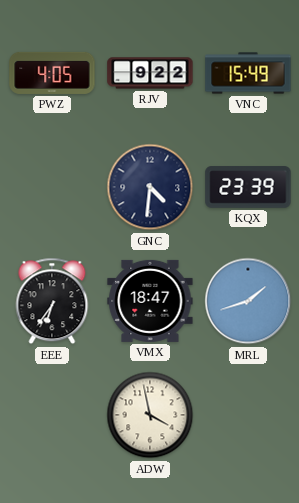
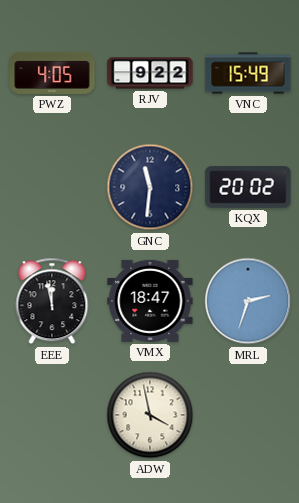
GNC: 4:31 -> 11:31
KQX: 23:39 -> 20:02
EEE: 6:36 -> 11:58
MRL: 1:42 -> 2:33
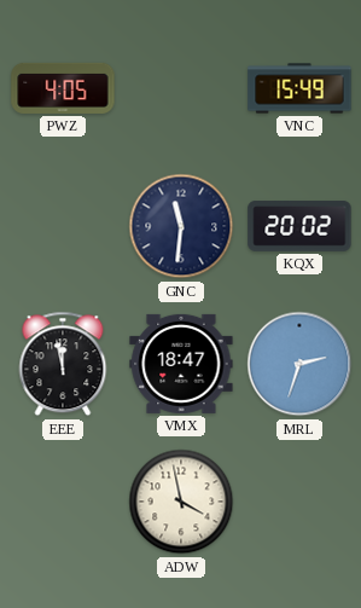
RJV: 9:22 -> none
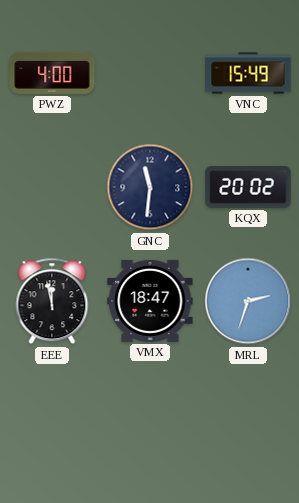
PWZ: 4:05 -> 4:00
ADW: 3:58 -> none
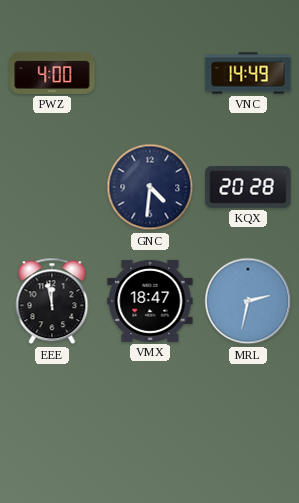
VNC: 15:49 -> 14:49
GNC: 11:31 -> 4:31
KQX: 20:02 -> 20:28
MRL: 2:33 -> 2:32
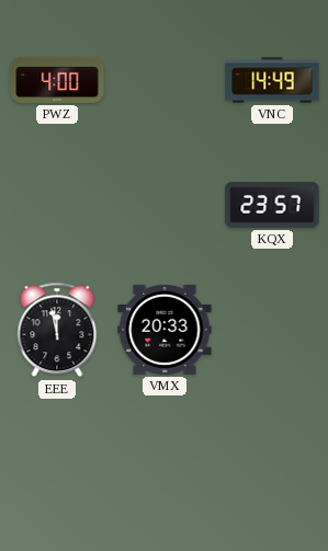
GNC: 4:31 -> none
KQX: 20:28 -> 23:57
VMX: 18:47 -> 20:33
MRL: 2:32 -> none
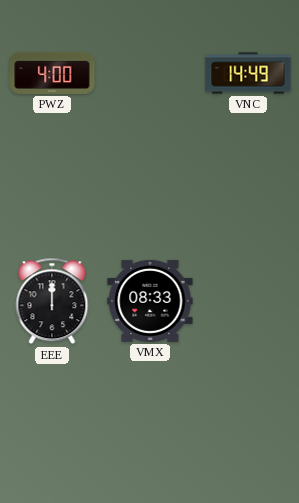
KQX: 23:57 -> none
EEE: 11:58 -> 12:00
VMX: 20:33 -> 08:33
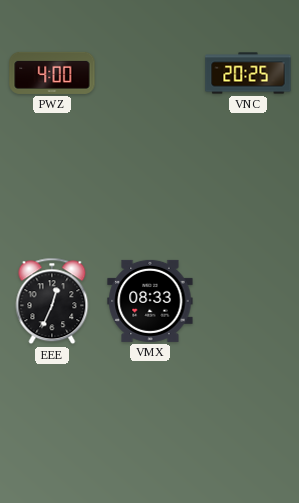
VNC: 14:49 -> 20:25
EEE: 12:00 -> 12:34
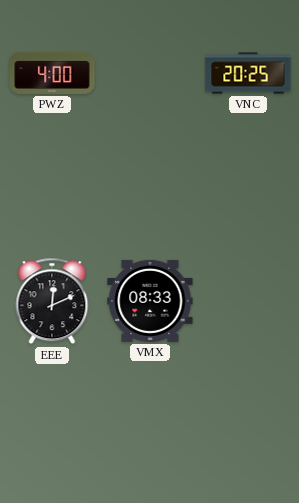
EEE: 12:34 -> 12:11
